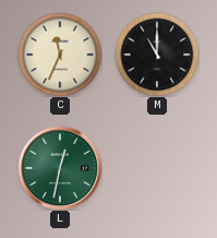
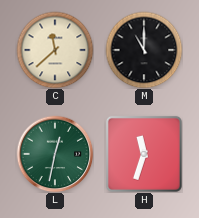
C: 11:34 -> 11:38
H: none -> 11:33
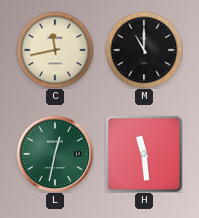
C: 11:38 -> 11:43
H: 11:33 -> 11:29
